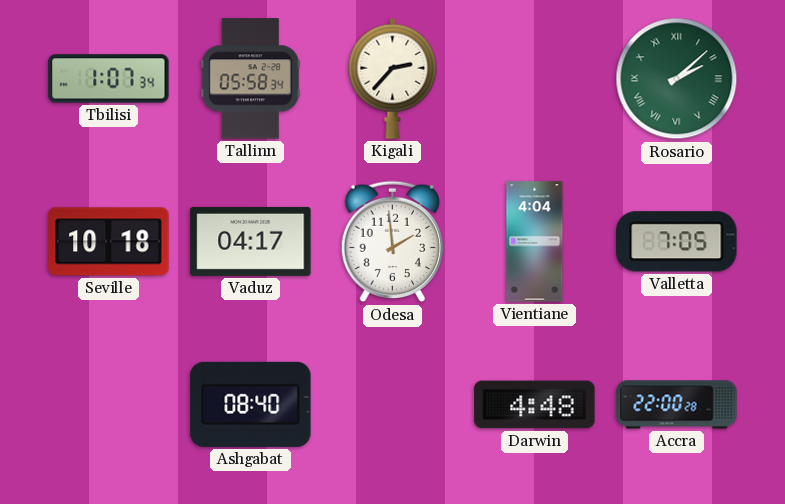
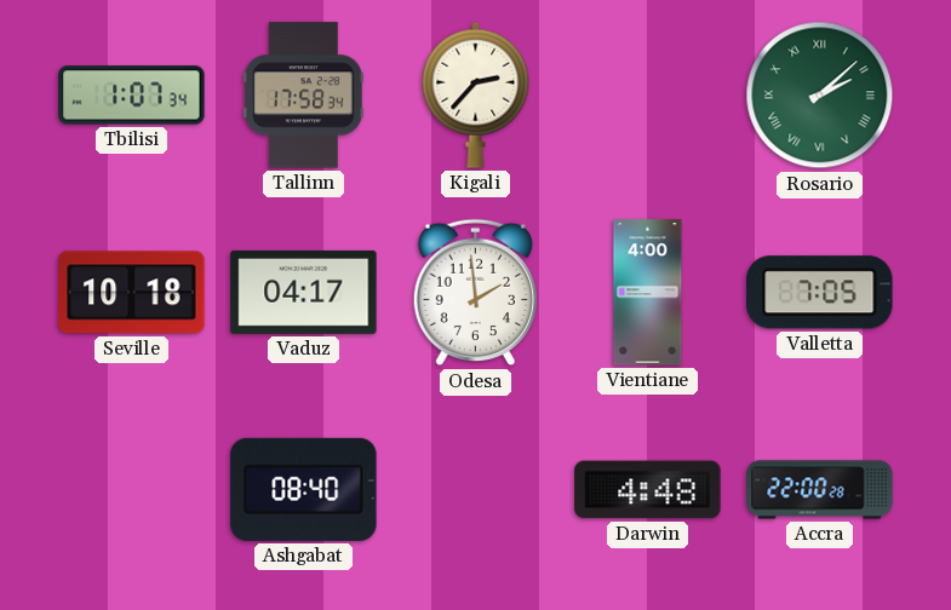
Tallinn: 05:58 -> 17:58
Vientiane: 4:04 -> 4:00
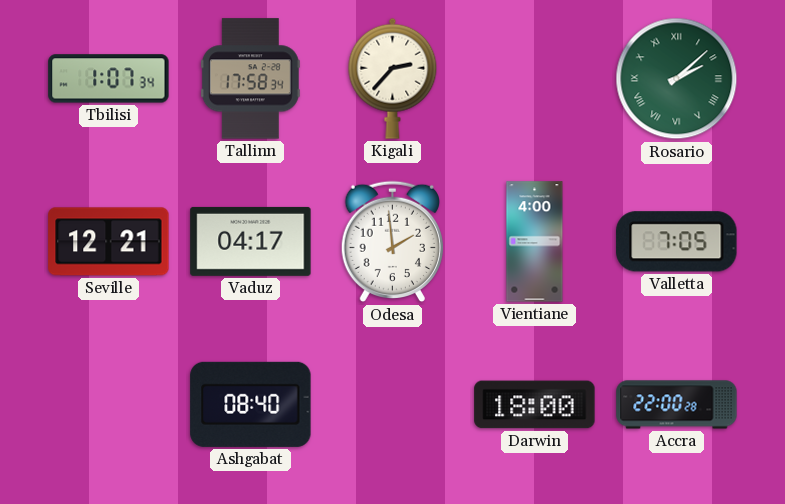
Seville: 10:18 -> 12:21
Darwin: 4:48 -> 18:00
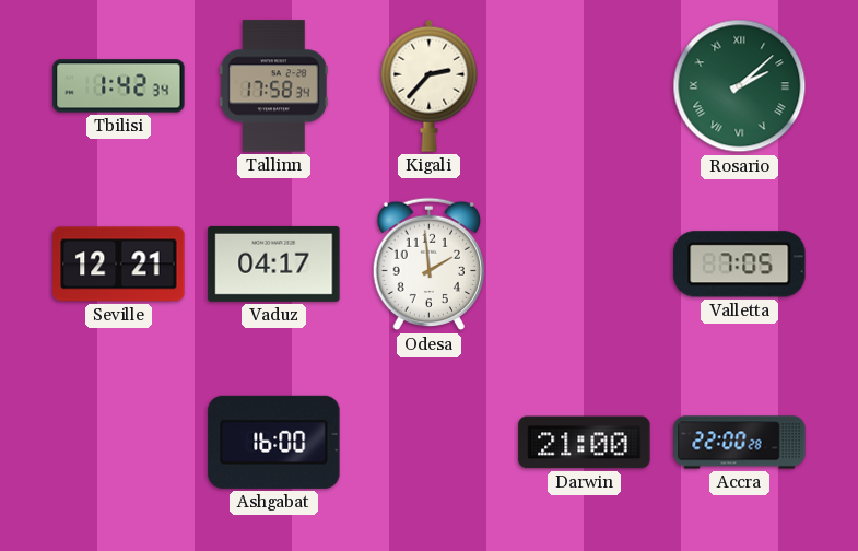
Tbilisi: 1:07 -> 1:42
Vientiane: 4:00 -> none
Ashgabat: 08:40 -> 16:00
Darwin: 18:00 -> 21:00
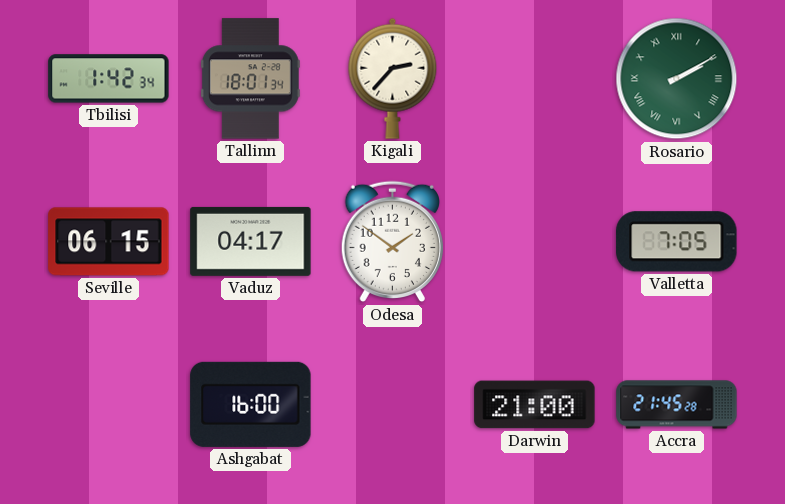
Tallinn: 17:58 -> 18:01
Rosario: 2:08 -> 2:10
Seville: 12:21 -> 06:15
Odesa: 1:59 -> 1:51
Accra: 22:00 -> 21:45
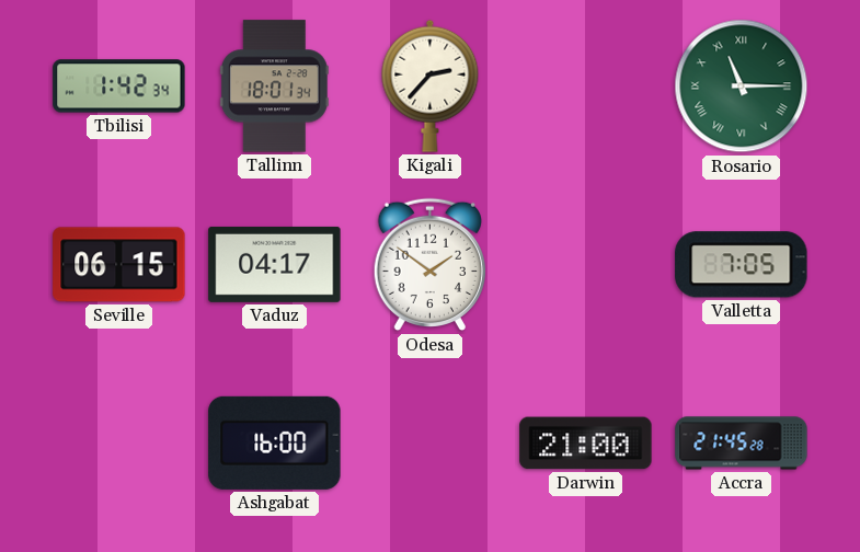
Rosario: 2:10 -> 11:15
